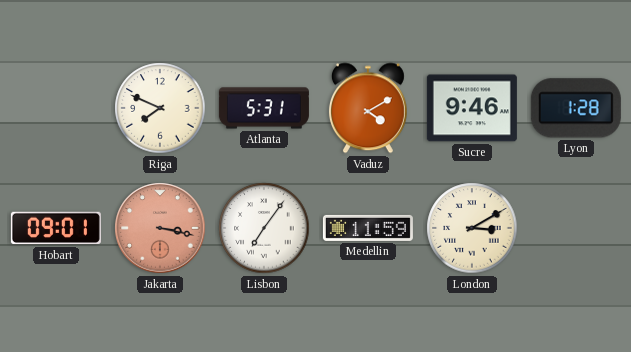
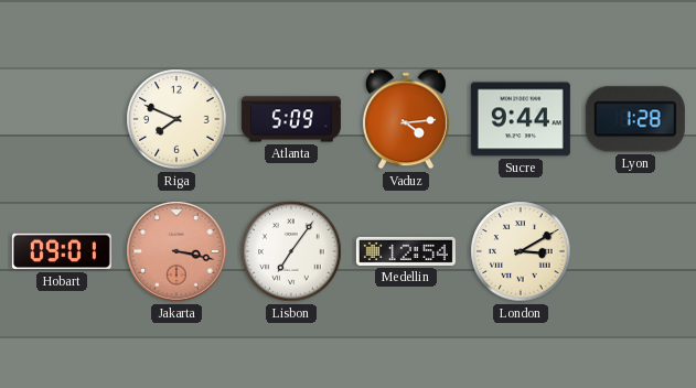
Atlanta: 5:31 -> 5:09
Vaduz: 4:10 -> 4:14
Sucre: 9:46 -> 9:44
Medellin: 11:59 -> 12:54
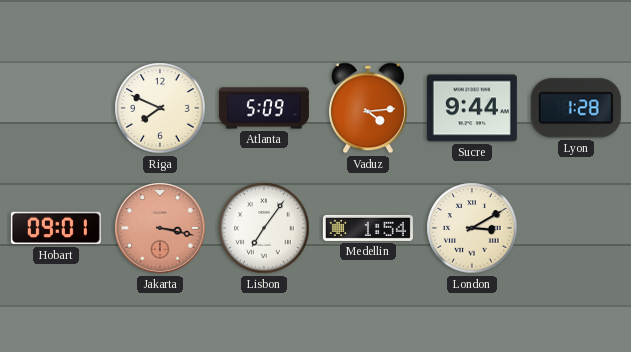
Medellin: 12:54 -> 1:54
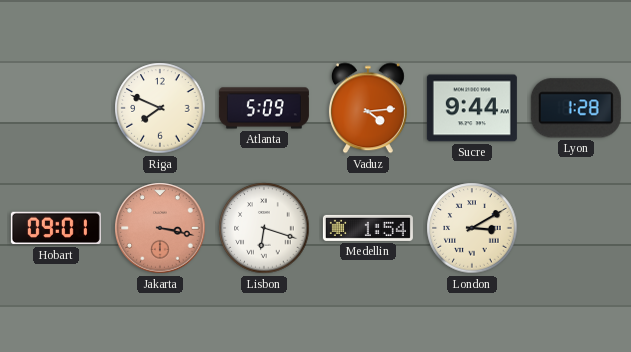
Lisbon: 7:06 -> 6:18
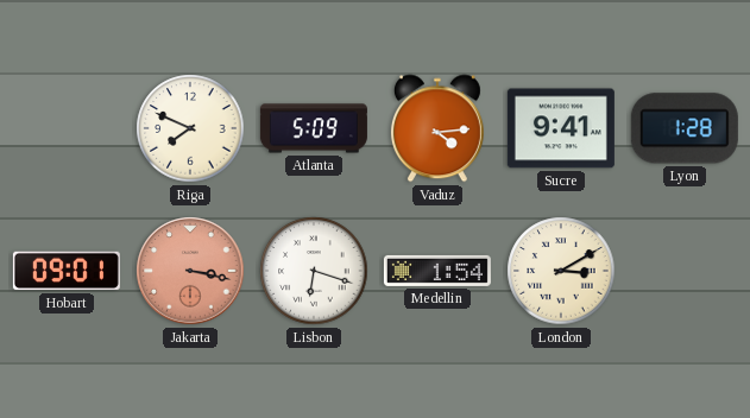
Sucre: 9:44 -> 9:41
